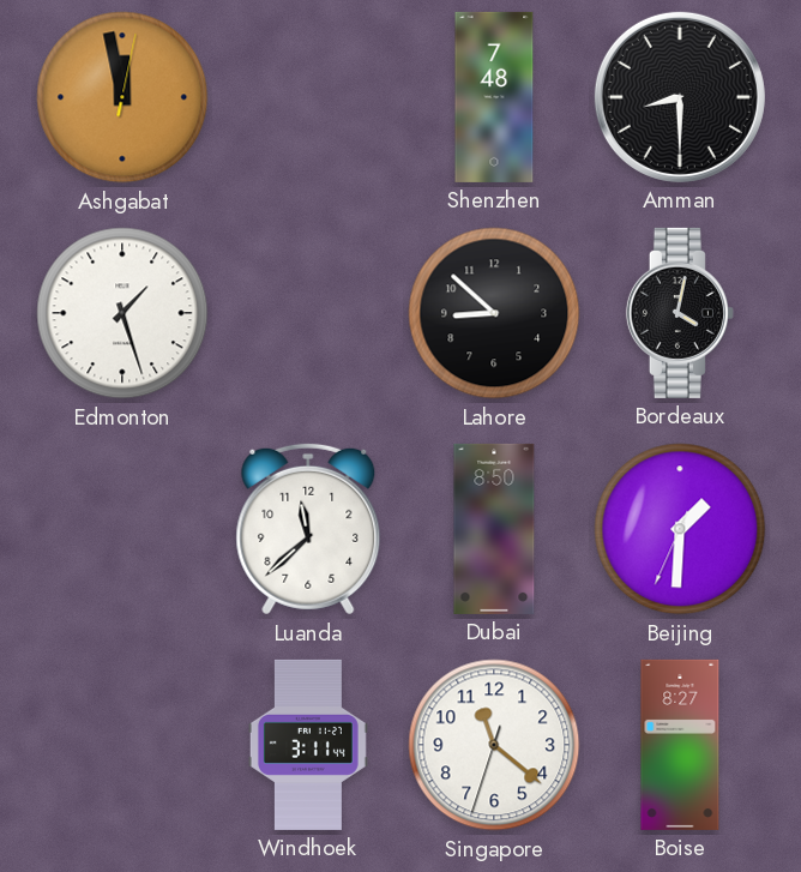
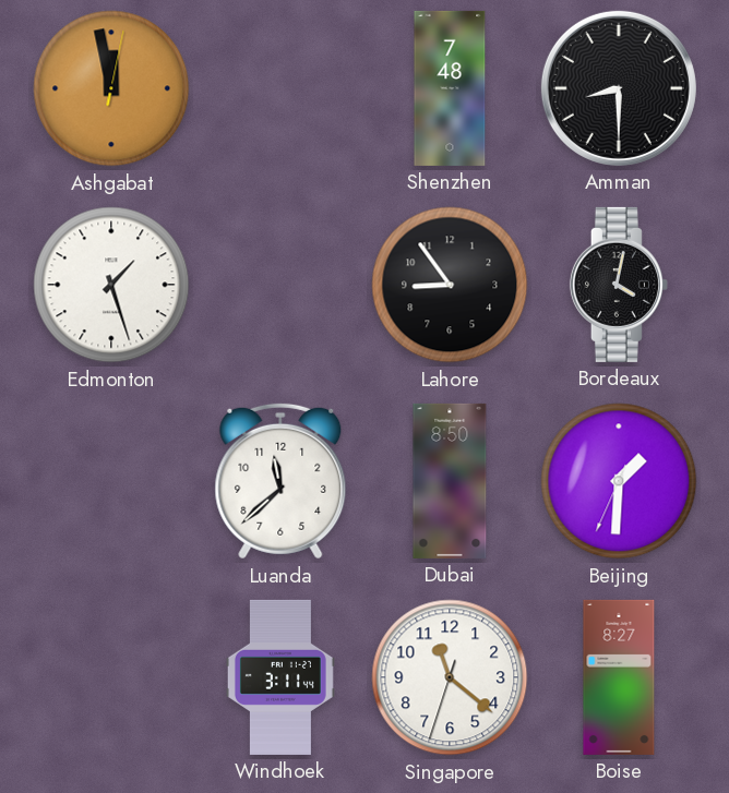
Lahore: 8:52 -> 8:54
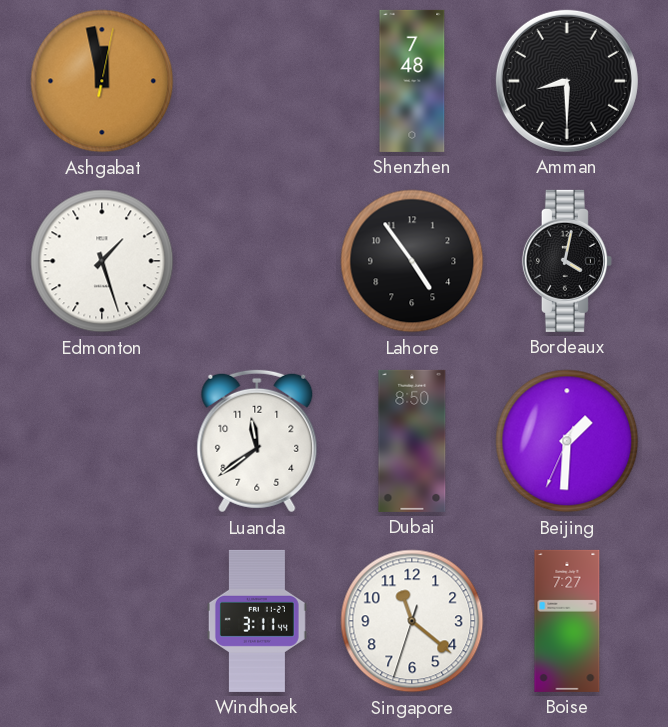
Lahore: 8:54 -> 4:54
Luanda: 11:38 -> 11:39
Boise: 8:27 -> 7:27
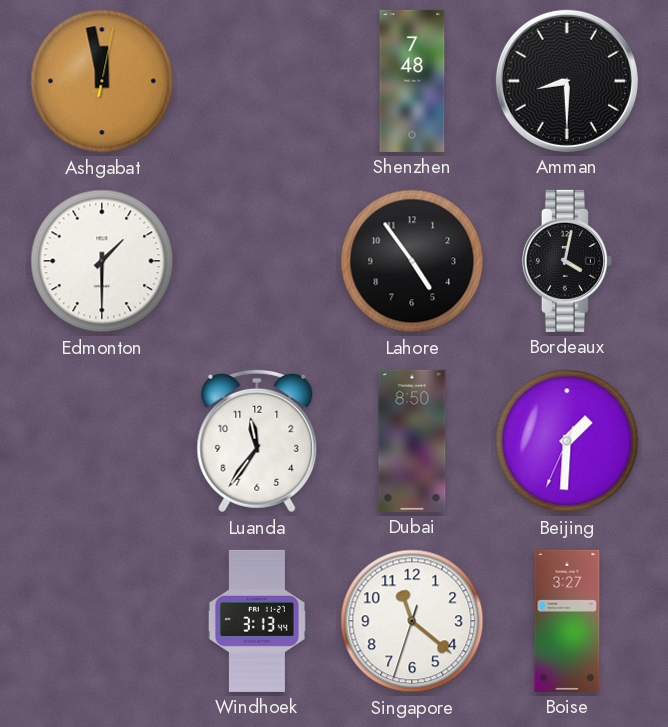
Edmonton: 1:27 -> 1:30
Luanda: 11:39 -> 11:36
Windhoek: 3:11 -> 3:13
Boise: 7:27 -> 3:27
